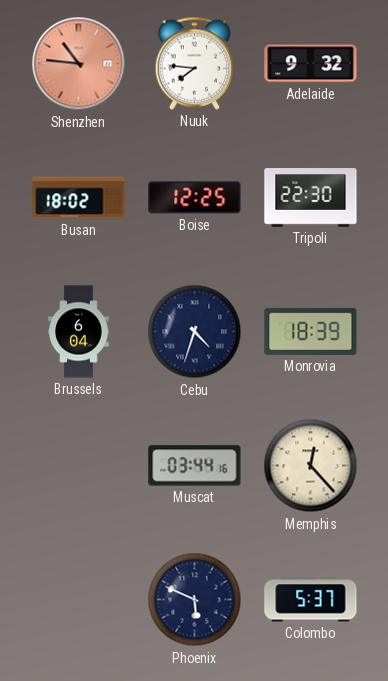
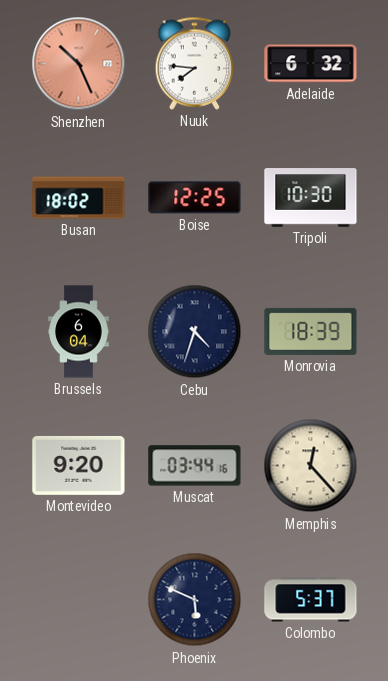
Shenzhen: 10:46 -> 10:26
Adelaide: 9:32 -> 6:32
Tripoli: 22:30 -> 10:30
Montevideo: none -> 9:20
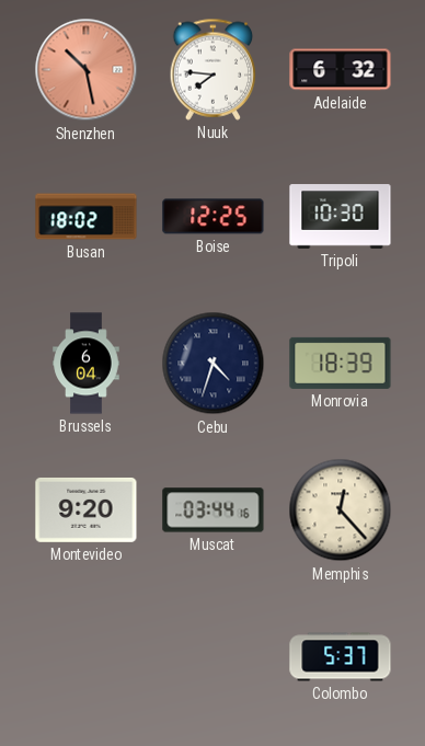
Shenzhen: 10:26 -> 10:28
Phoenix: 5:49 -> none
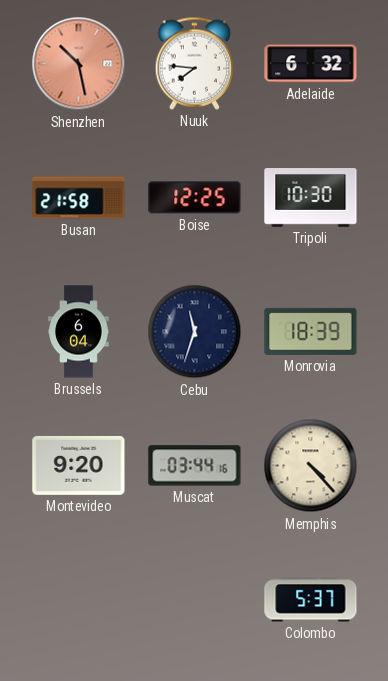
Busan: 18:02 -> 21:58
Cebu: 4:33 -> 11:33
Memphis: 12:23 -> 4:23
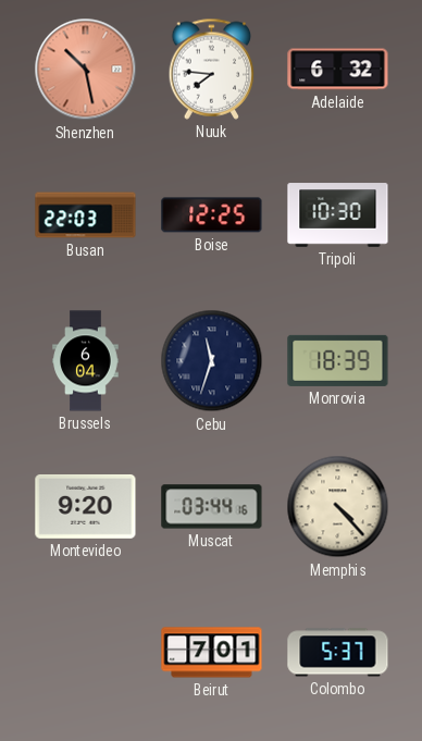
Busan: 21:58 -> 22:03
Beirut: none -> 7:01
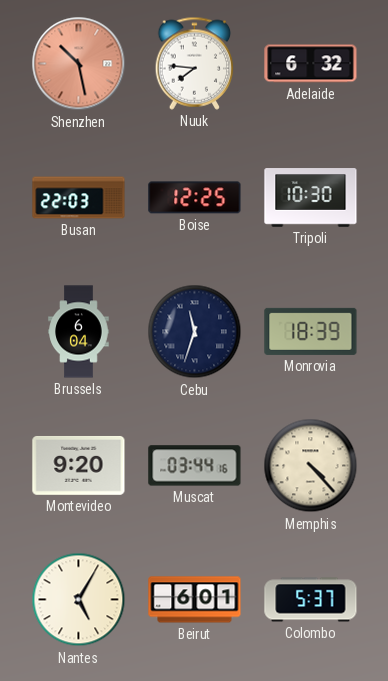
Nantes: none -> 5:05
Beirut: 7:01 -> 6:01
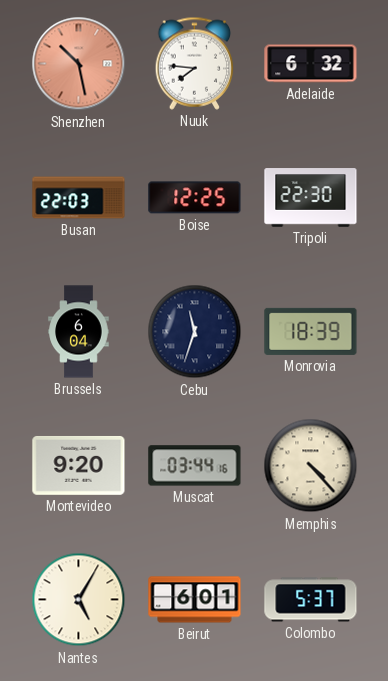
Tripoli: 10:30 -> 22:30
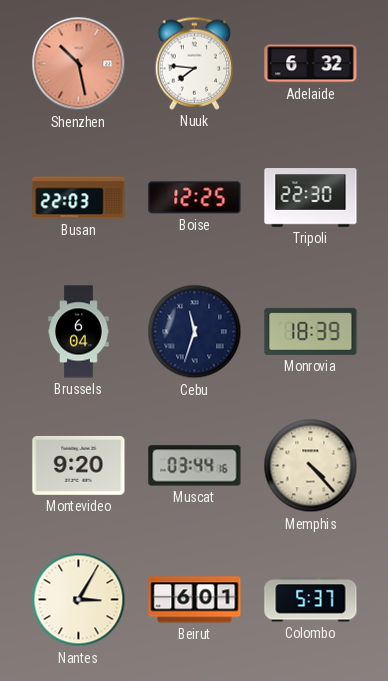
Nantes: 5:05 -> 3:05
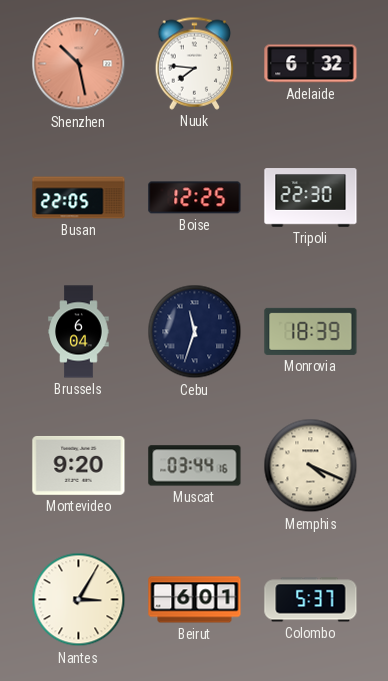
Busan: 22:03 -> 22:05
Memphis: 4:23 -> 4:19
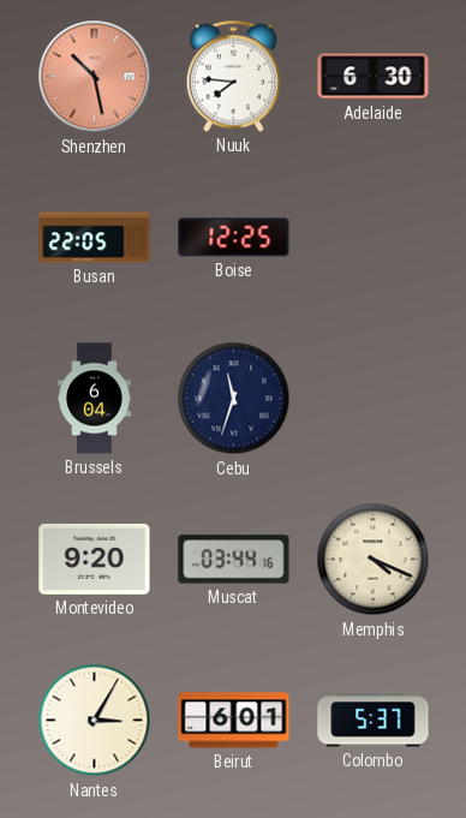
Adelaide: 6:32 -> 6:30
Tripoli: 22:30 -> none
Monrovia: 18:39 -> none
